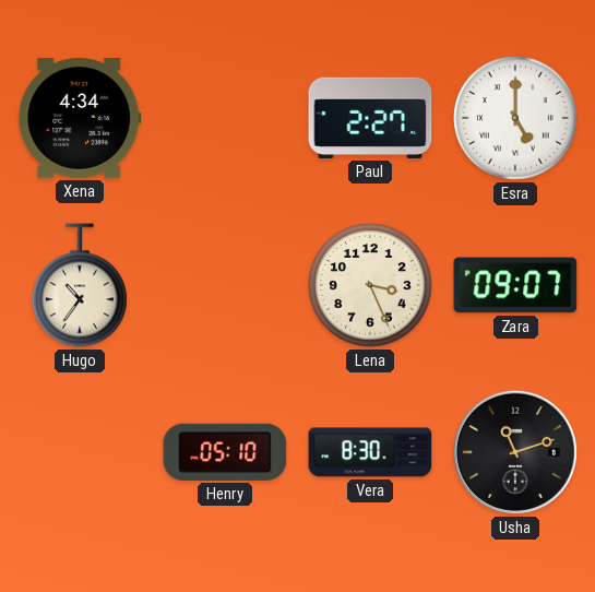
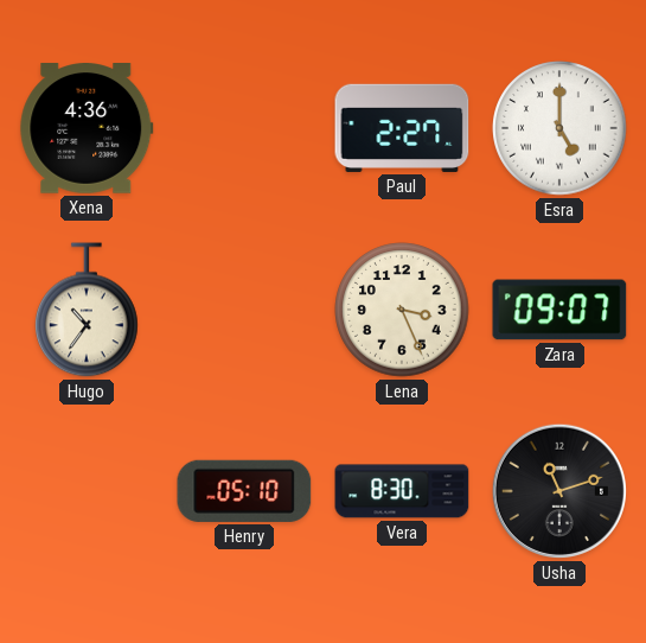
Xena: 4:34 -> 4:36
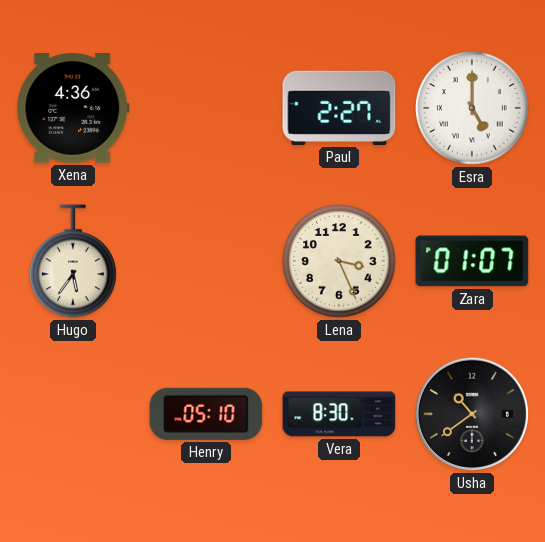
Hugo: 10:36 -> 5:36
Zara: 09:07 -> 01:07
Usha: 11:12 -> 10:39
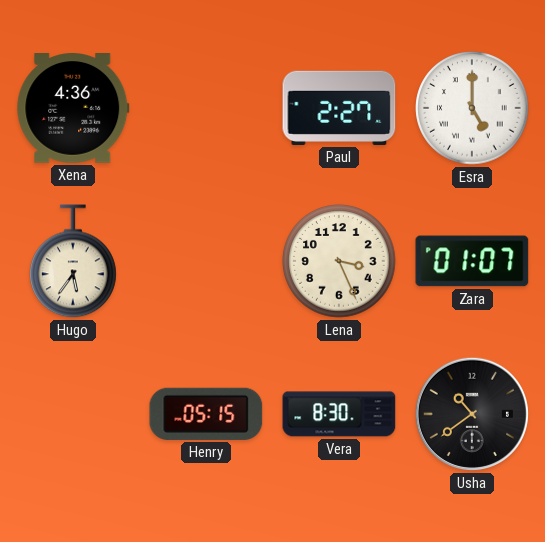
Henry: 05:10 -> 05:15
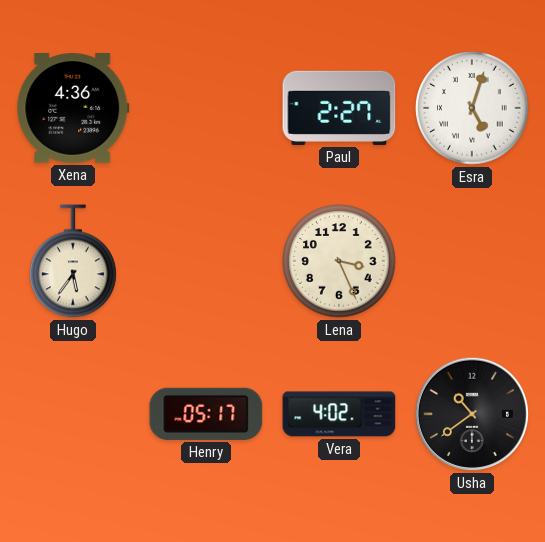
Esra: 5:00 -> 5:03
Zara: 01:07 -> none
Henry: 05:15 -> 05:17
Vera: 8:30 -> 4:02
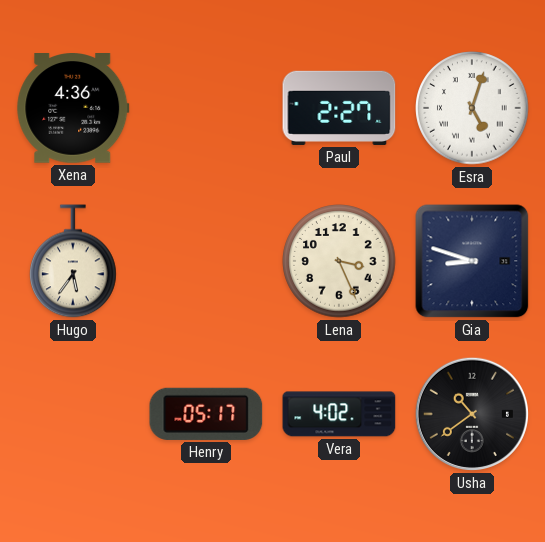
Gia: none -> 8:48
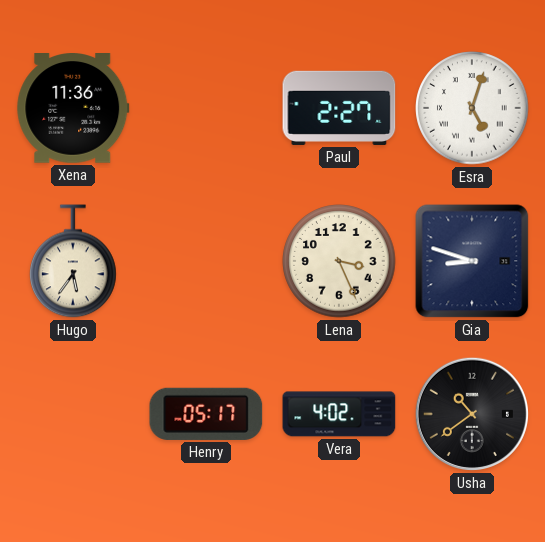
Xena: 4:36 -> 11:36
